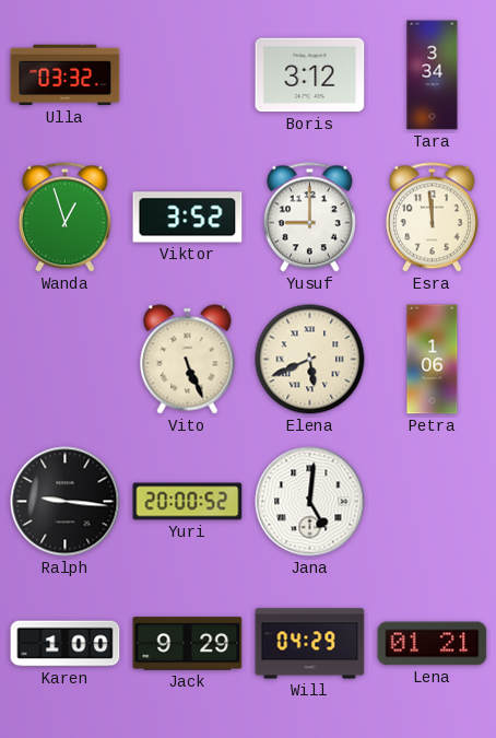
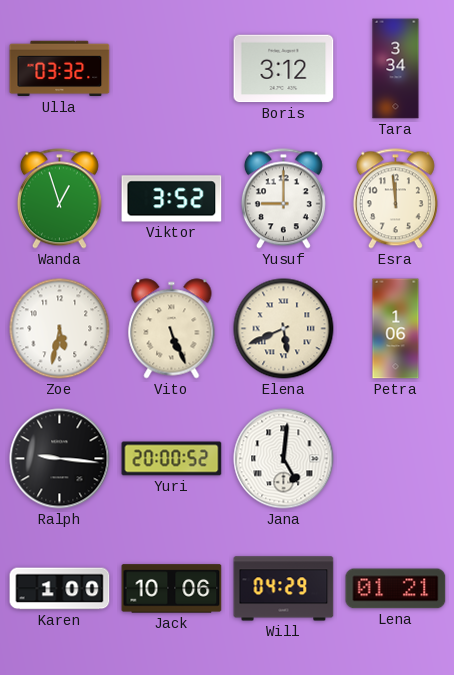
Zoe: none -> 5:32
Jack: 9:29 -> 10:06
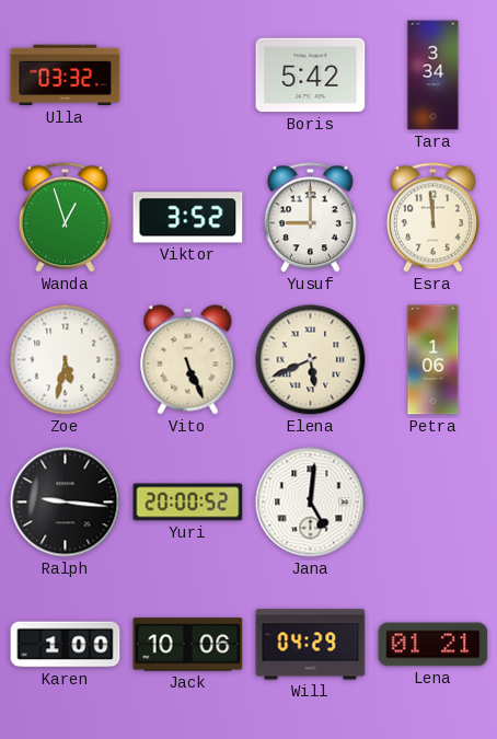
Boris: 3:12 -> 5:42
